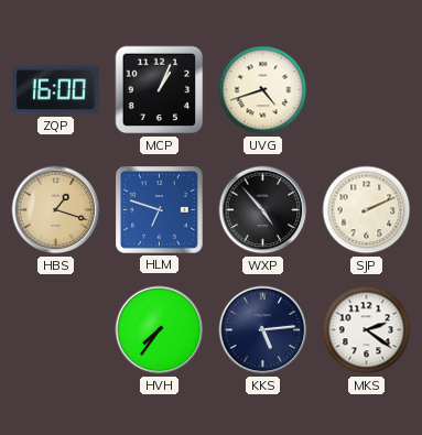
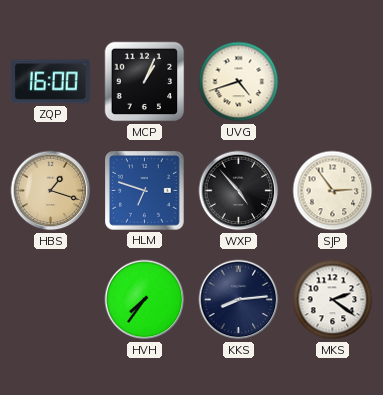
SJP: 2:11 -> 2:54
KKS: 5:14 -> 8:14
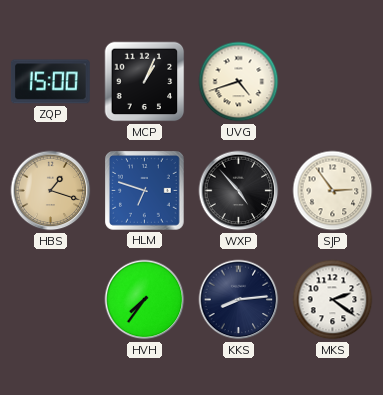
ZQP: 16:00 -> 15:00
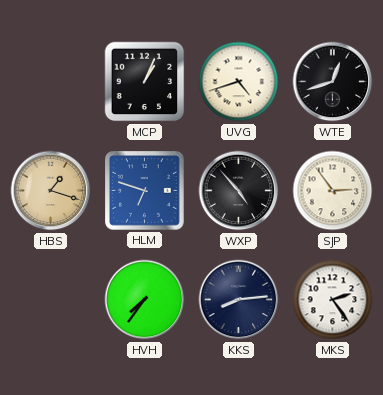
ZQP: 15:00 -> none
WTE: none -> 12:42
MKS: 2:21 -> 2:24
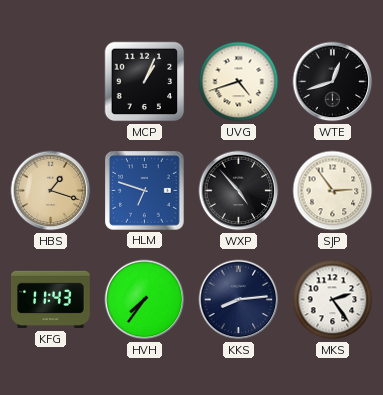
KFG: none -> 11:43
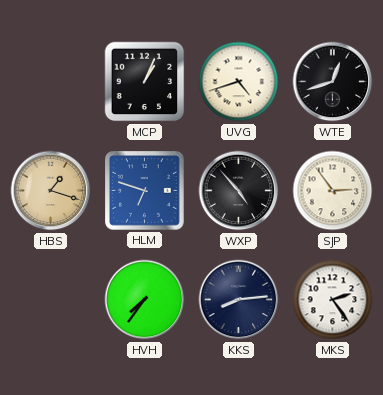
KFG: 11:43 -> none
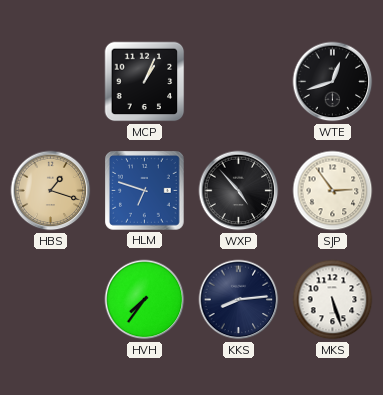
UVG: 4:42 -> none
MKS: 2:24 -> 5:27
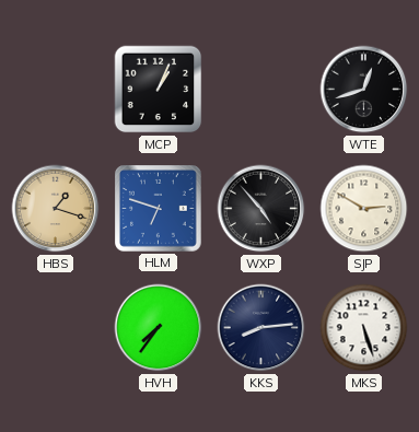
SJP: 2:54 -> 2:50
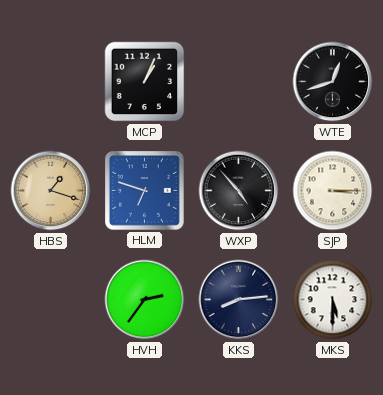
SJP: 2:50 -> 3:15
HVH: 7:36 -> 2:36
MKS: 5:27 -> 5:30
